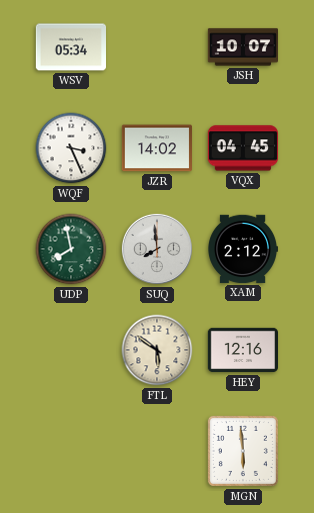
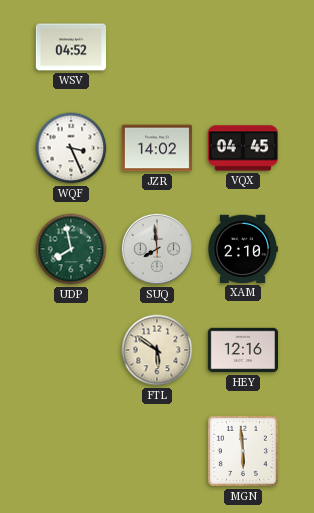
WSV: 05:34 -> 04:52
JSH: 10:07 -> none
XAM: 2:12 -> 2:10
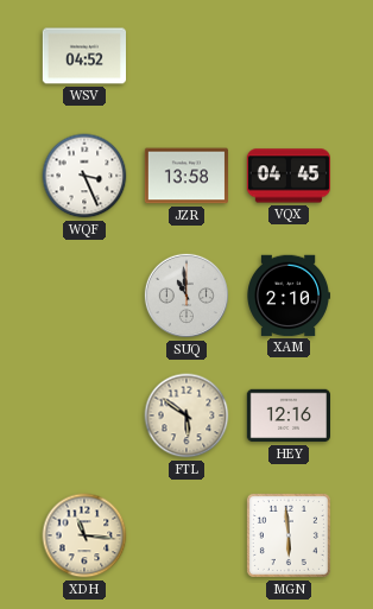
JZR: 14:02 -> 13:58
UDP: 7:58 -> none
SUQ: 7:59 -> 10:59
XDH: none -> 11:16
